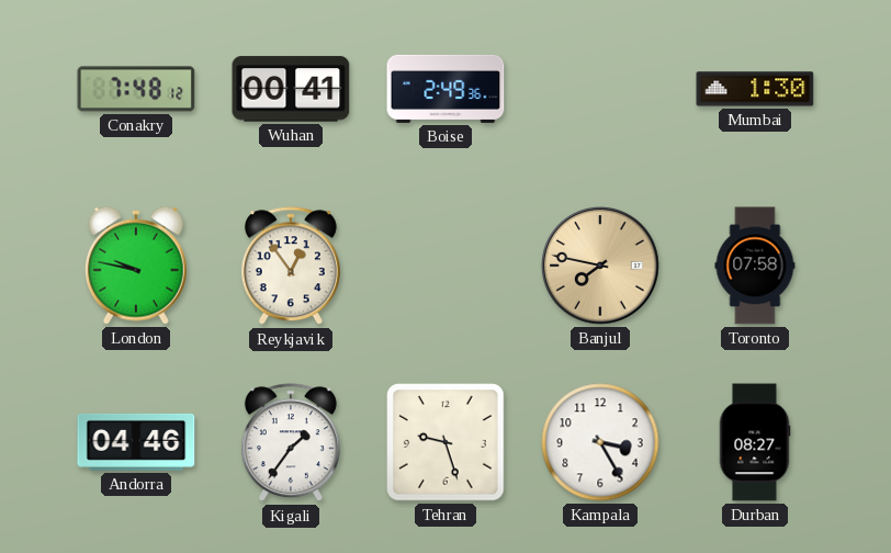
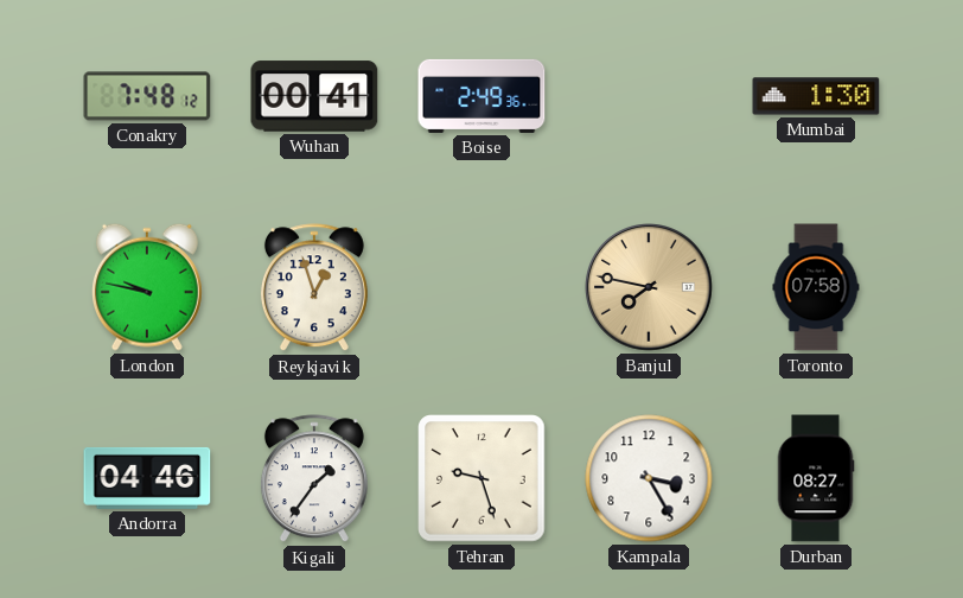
Reykjavik: 12:54 -> 12:57
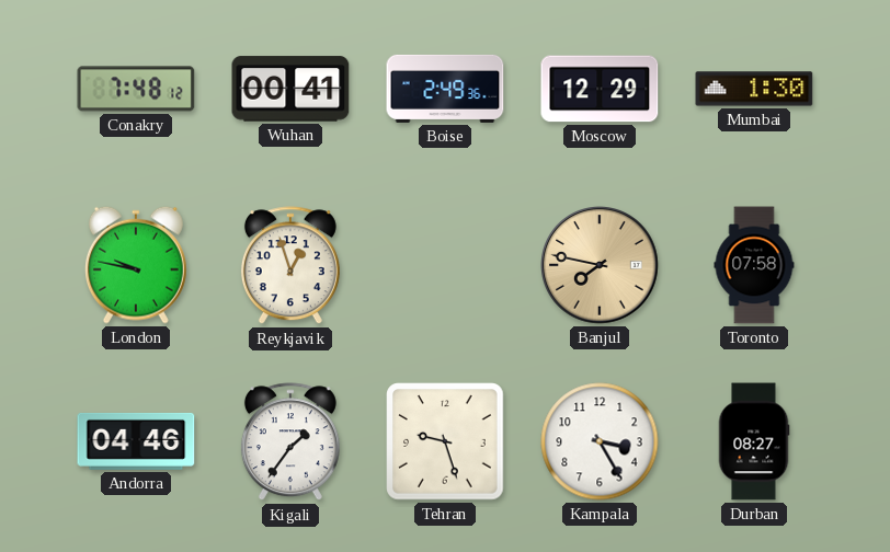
Moscow: none -> 12:29
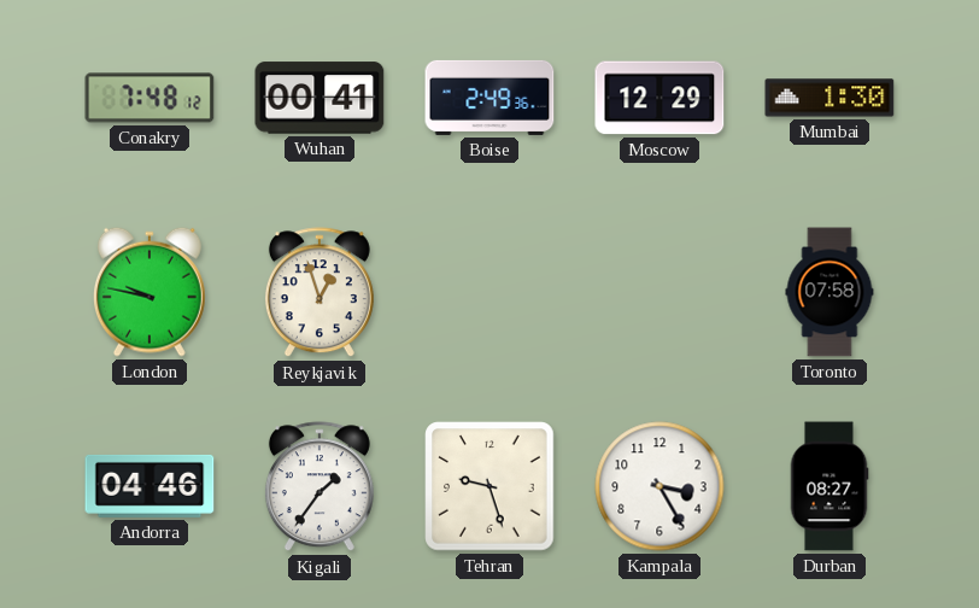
Banjul: 7:47 -> none
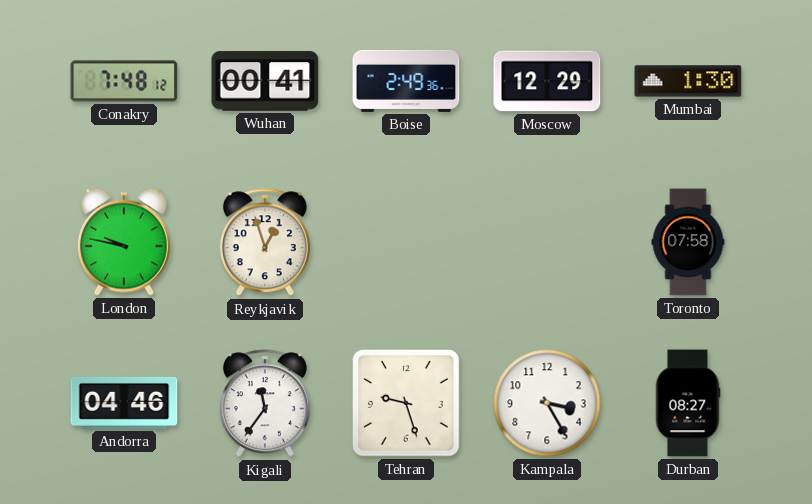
Kigali: 1:36 -> 11:36
